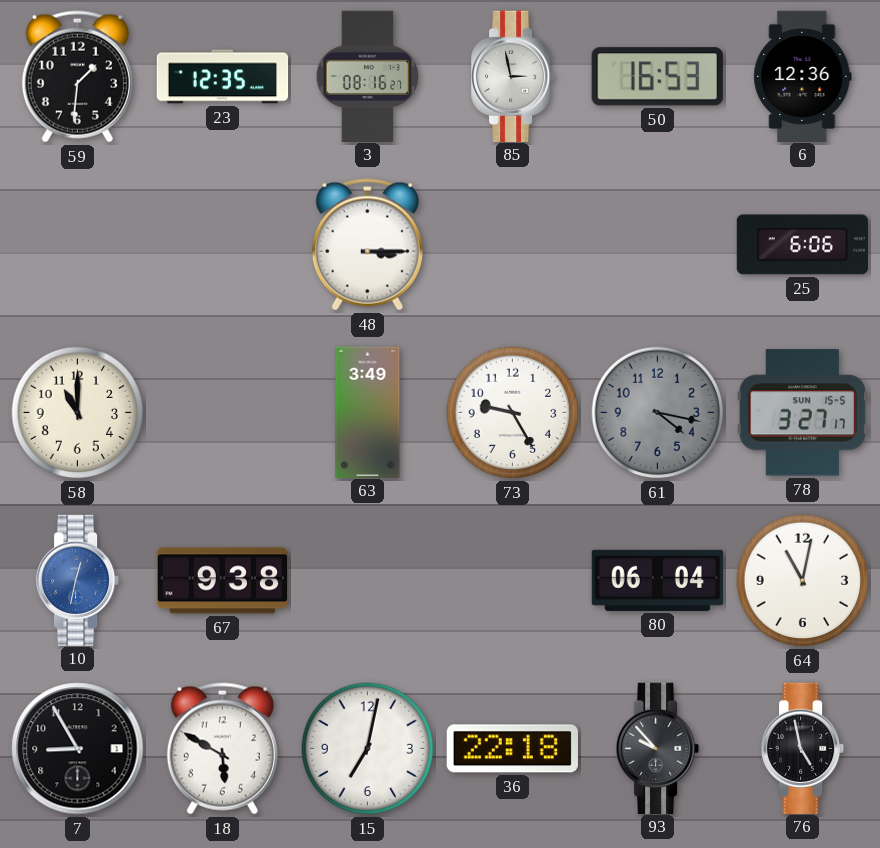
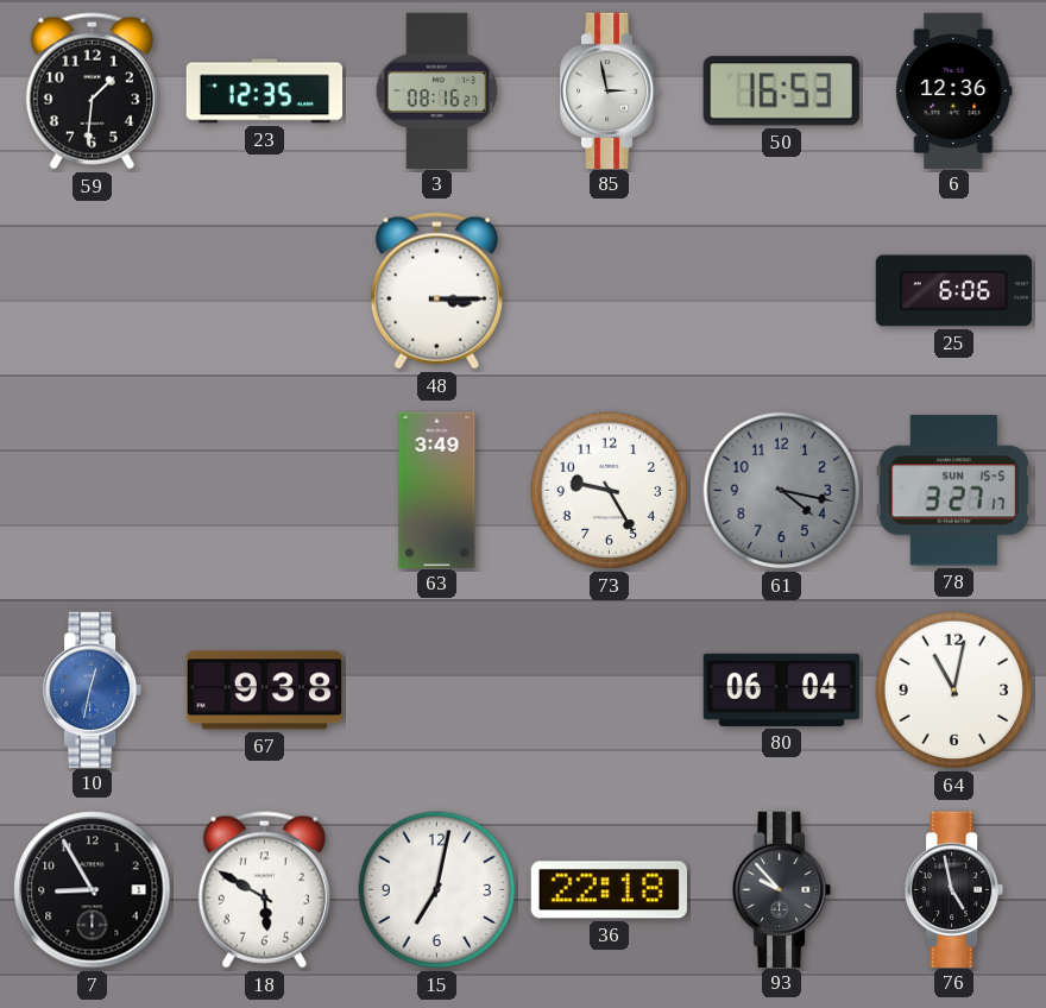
58: 11:00 -> none
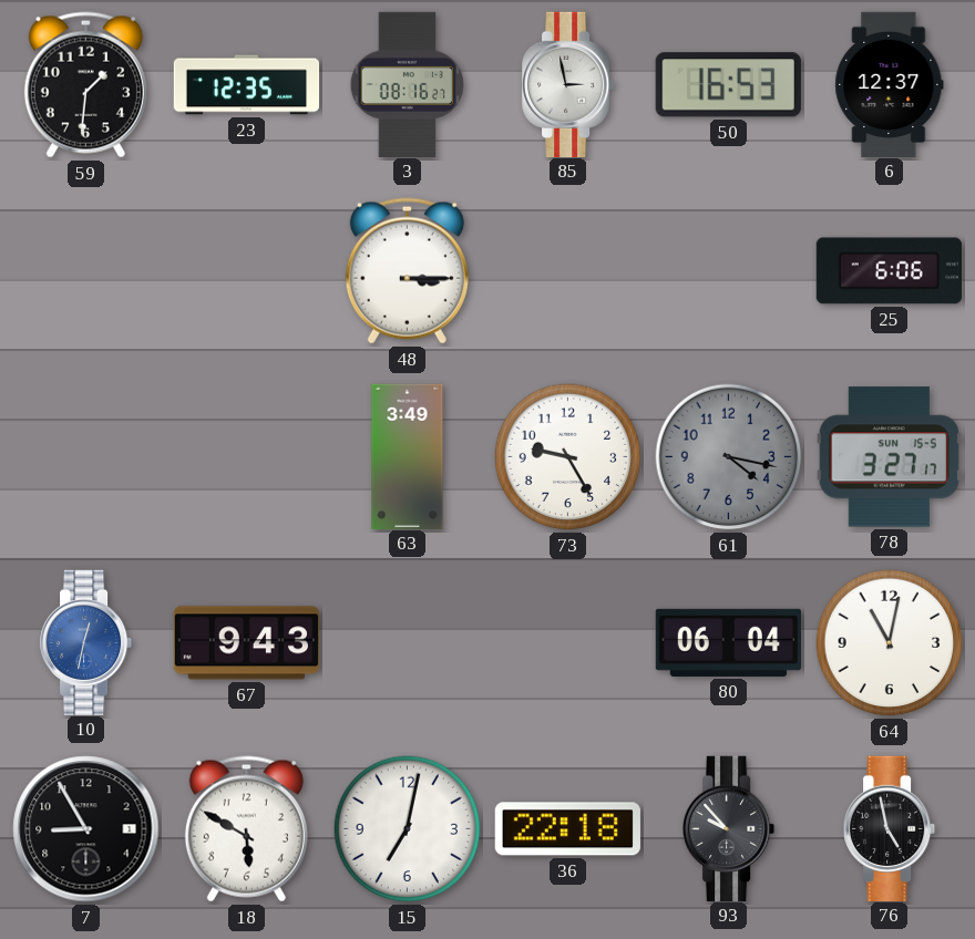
6: 12:36 -> 12:37
67: 9:38 -> 9:43
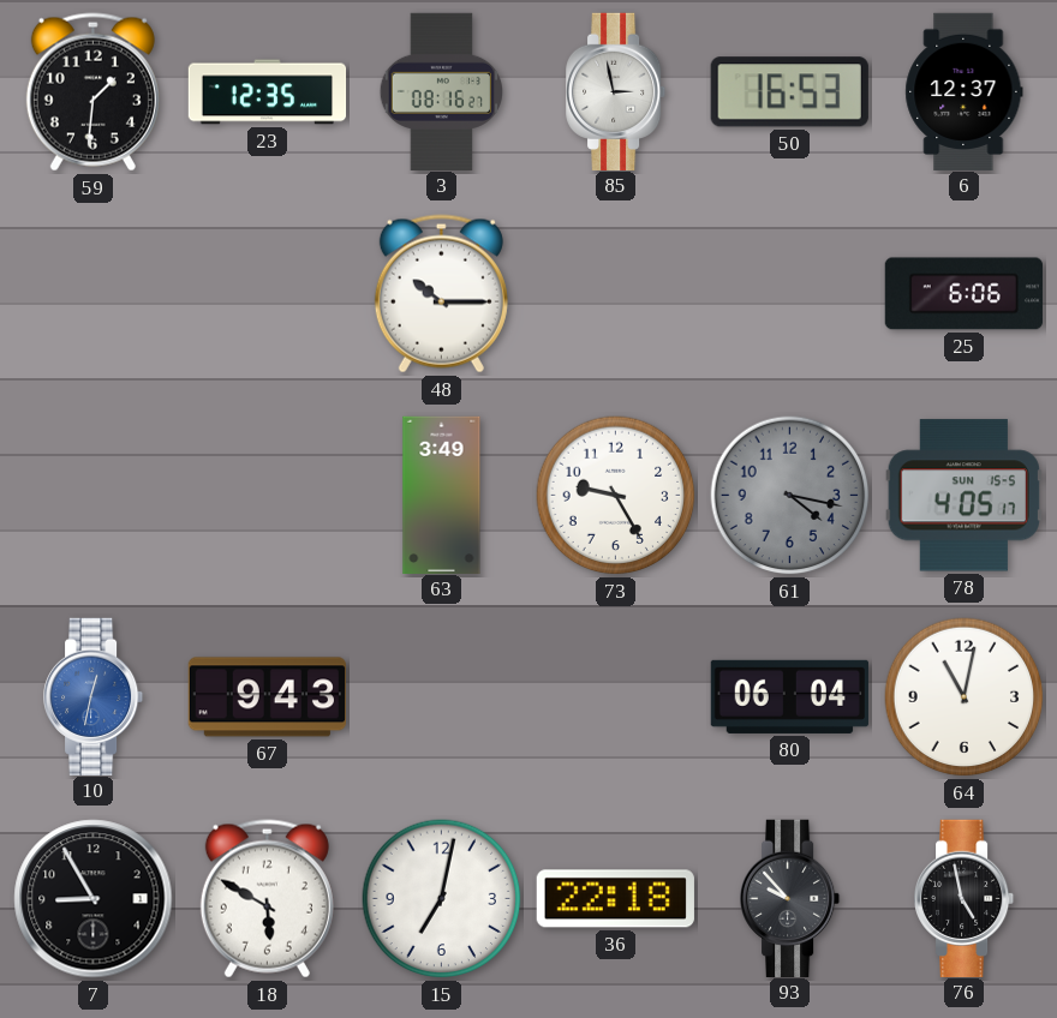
48: 3:15 -> 10:15
78: 3:27 -> 4:05
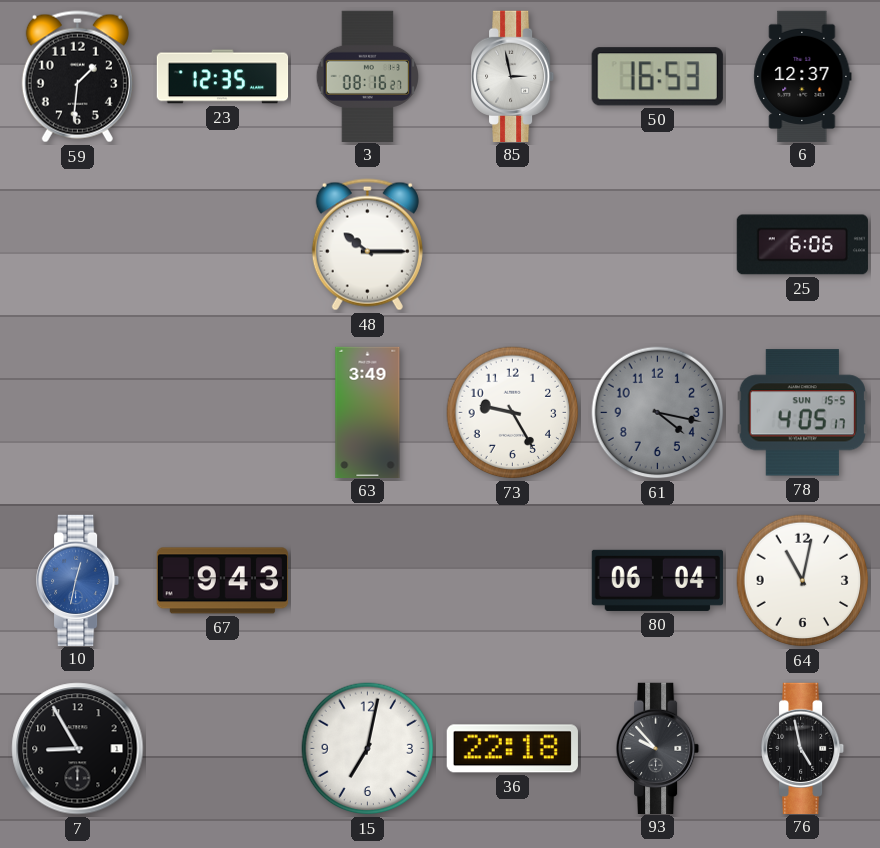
18: 5:50 -> none
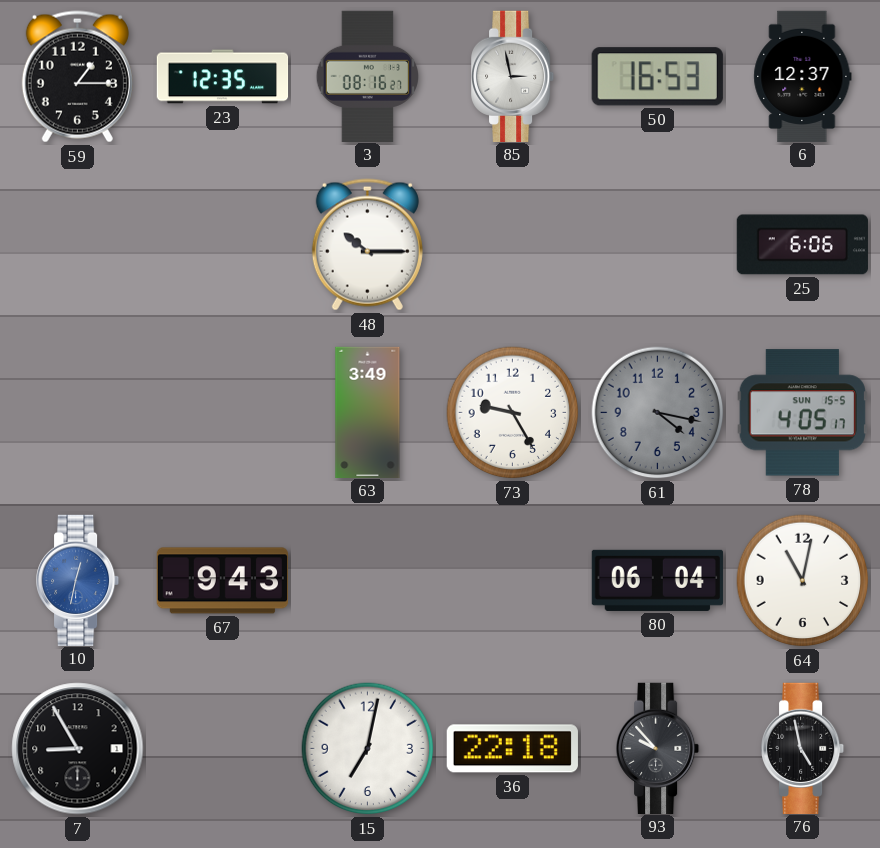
59: 1:31 -> 1:15
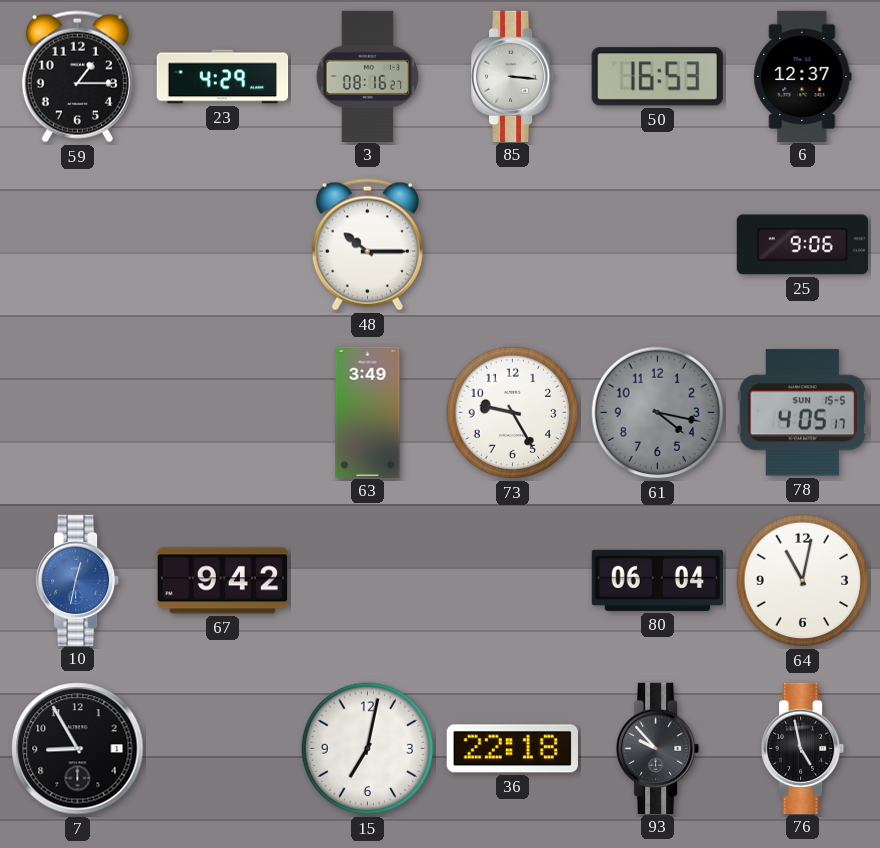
23: 12:35 -> 4:29
85: 2:58 -> 3:16
25: 6:06 -> 9:06
67: 9:43 -> 9:42
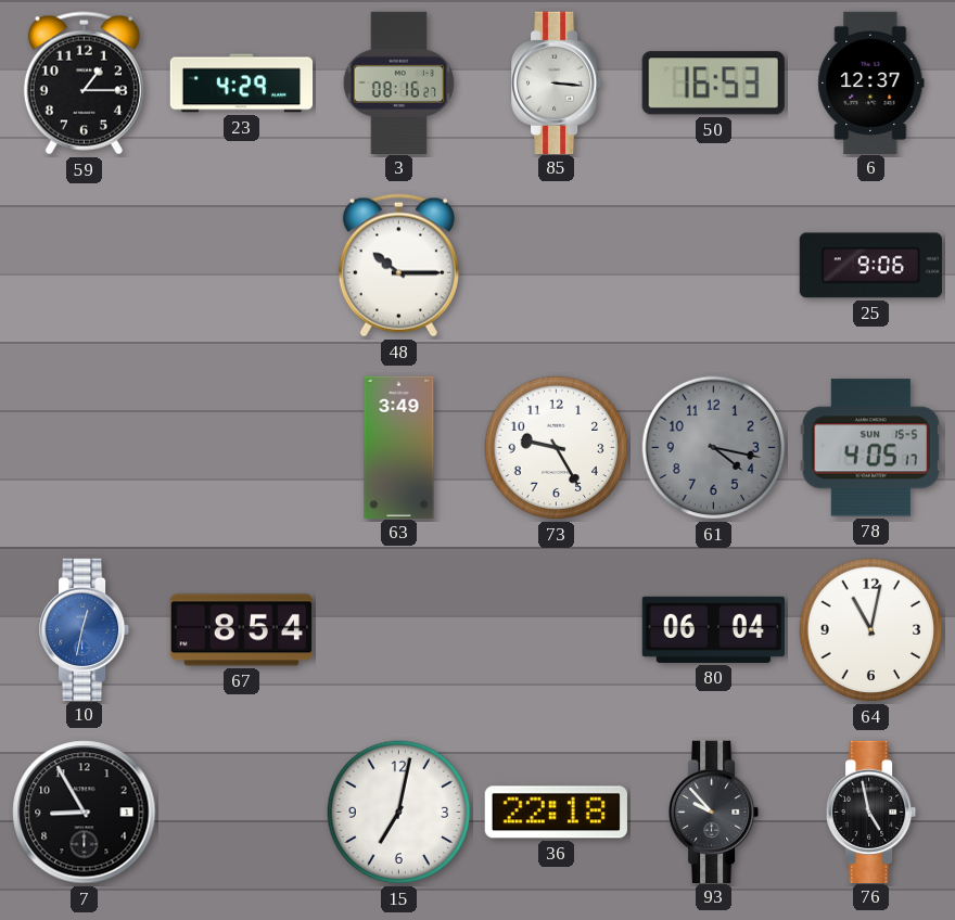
67: 9:42 -> 8:54
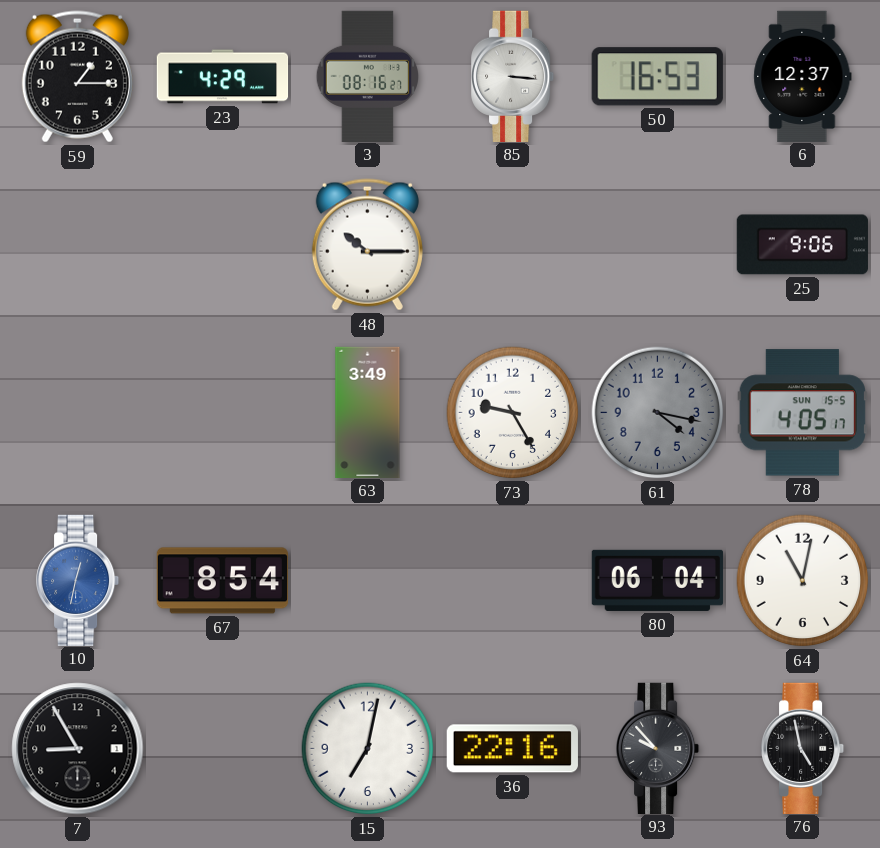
36: 22:18 -> 22:16
